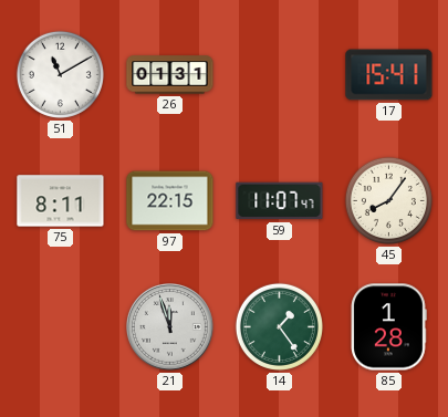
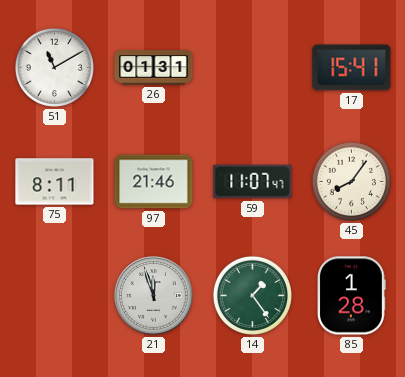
97: 22:15 -> 21:46
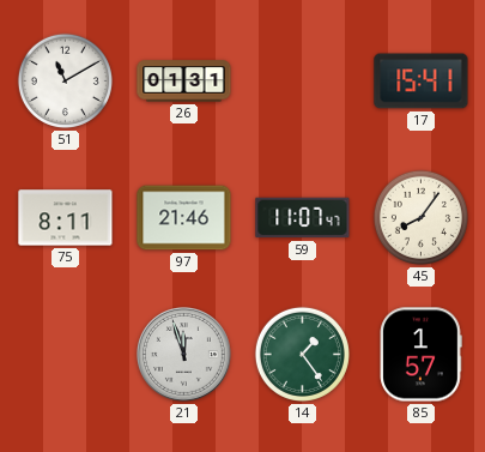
85: 1:28 -> 1:57
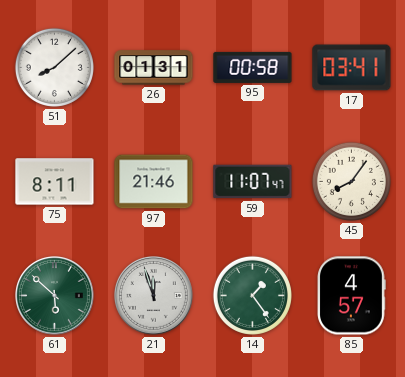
51: 11:10 -> 8:08
95: none -> 00:58
17: 15:41 -> 03:41
61: none -> 5:52
85: 1:57 -> 4:57
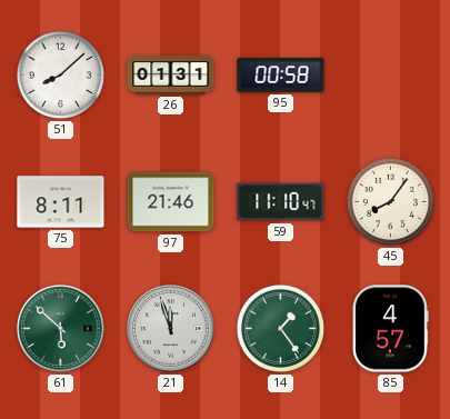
17: 03:41 -> none
59: 11:07 -> 11:10
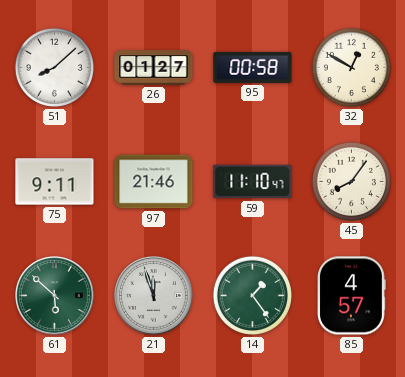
26: 01:31 -> 01:27
32: none -> 12:50
75: 8:11 -> 9:11
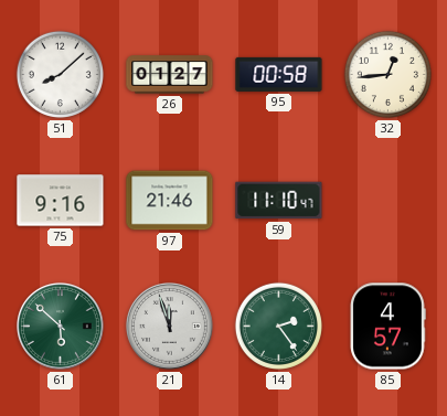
32: 12:50 -> 12:44
75: 9:11 -> 9:16
45: 8:06 -> none
14: 1:24 -> 2:24
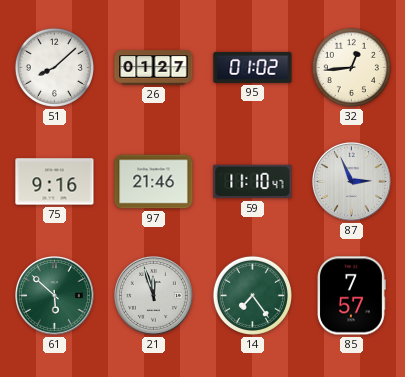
95: 00:58 -> 01:02
87: none -> 2:56
14: 2:24 -> 7:24
85: 4:57 -> 7:57
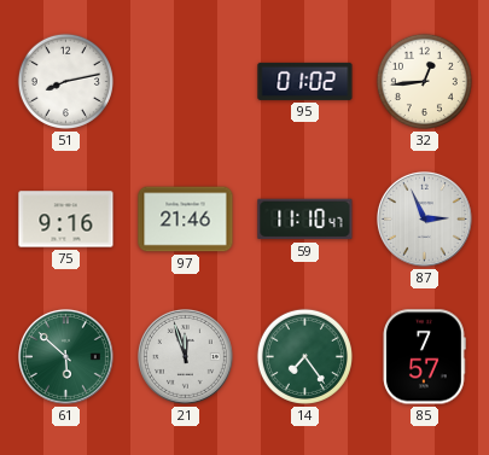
51: 8:08 -> 8:13
26: 01:27 -> none
